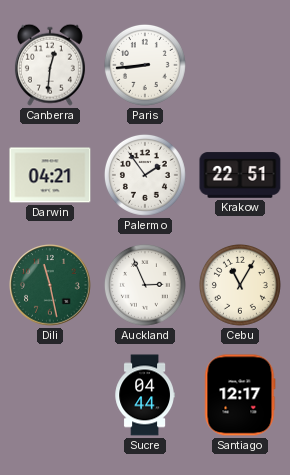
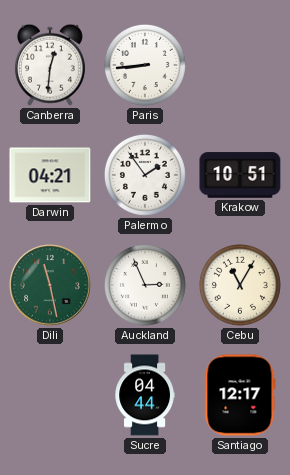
Krakow: 22:51 -> 10:51
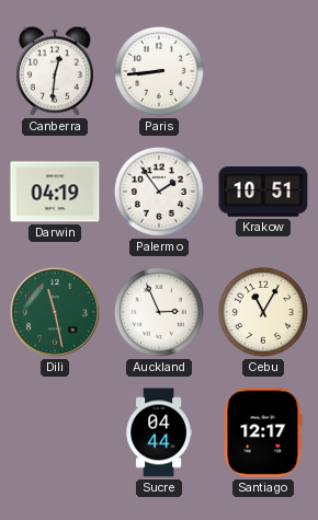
Darwin: 04:21 -> 04:19
